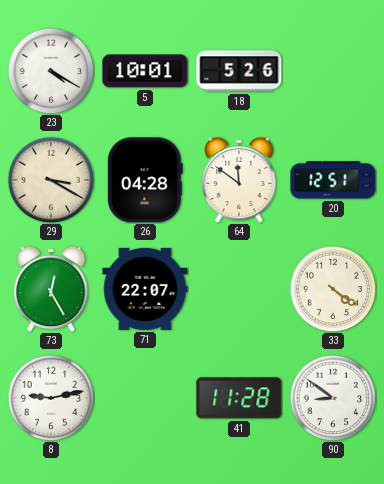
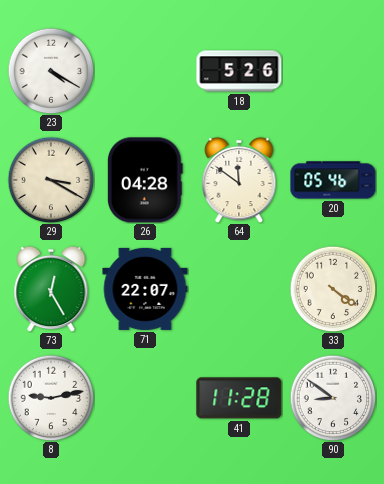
5: 10:01 -> none
20: 12:51 -> 05:46
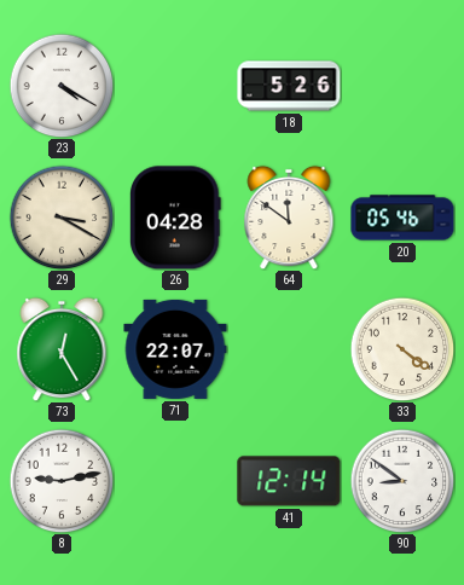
41: 11:28 -> 12:14
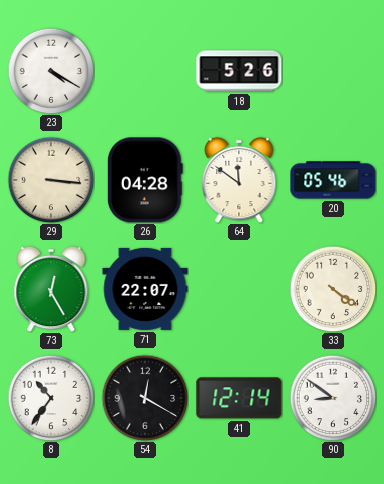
29: 3:20 -> 3:16
8: 9:13 -> 10:36
54: none -> 12:20
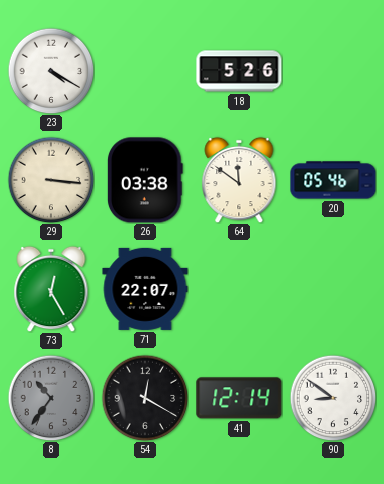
26: 04:28 -> 03:38
33: 4:21 -> none
8 dial: white -> grey
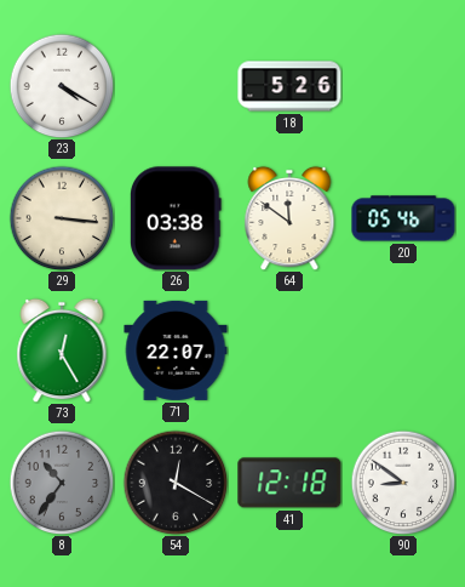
41: 12:14 -> 12:18
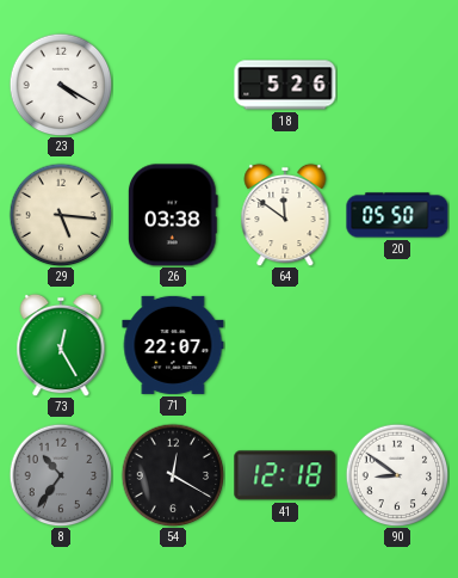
29: 3:16 -> 5:16
20: 05:46 -> 05:50
